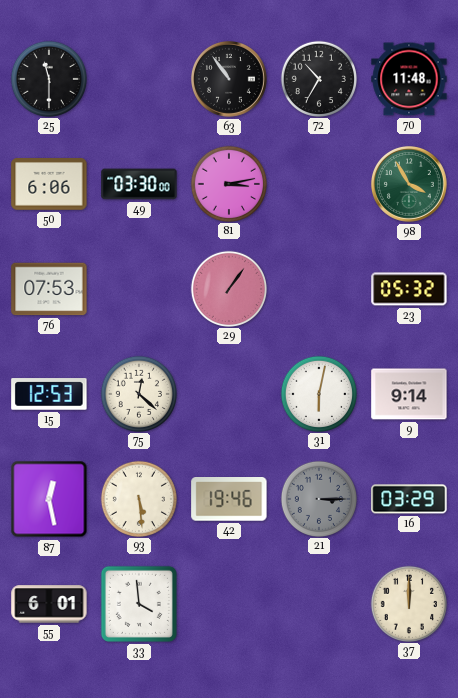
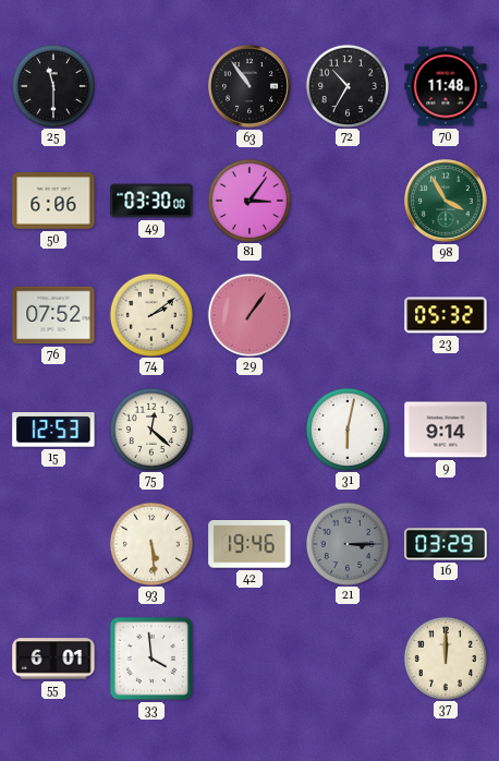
81: 3:13 -> 3:06
76: 07:53 -> 07:52
74: none -> 2:09
87: 12:28 -> none
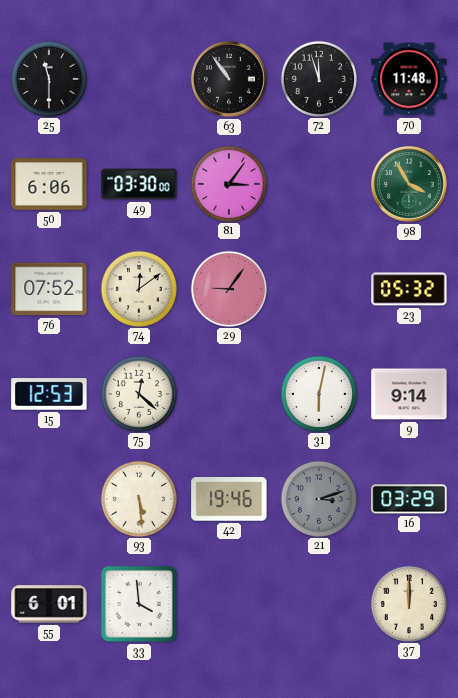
72: 10:35 -> 11:57
74: 2:09 -> 12:09
29: 1:06 -> 9:06
21: 3:15 -> 3:12
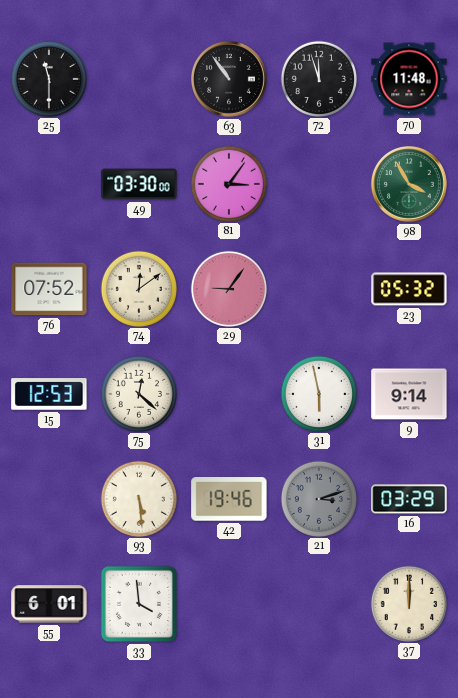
50: 6:06 -> none
31: 6:02 -> 5:58
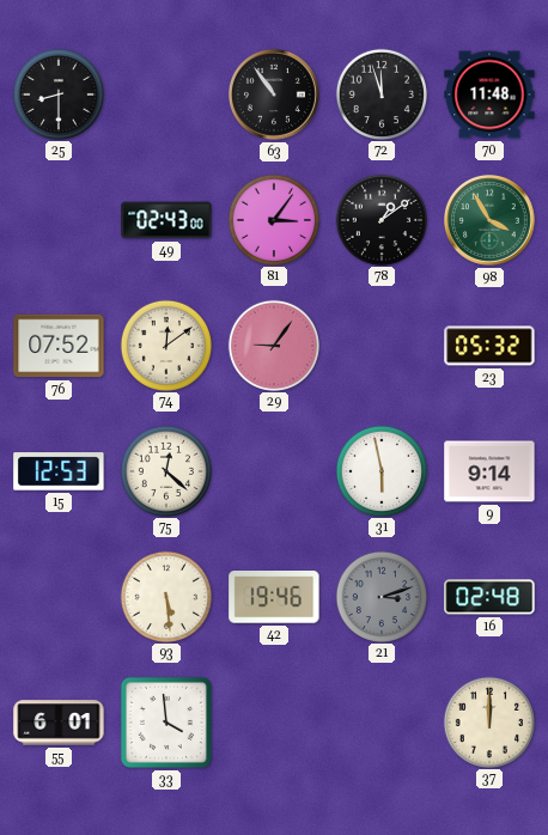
25: 11:30 -> 8:30
49: 03:30 -> 02:43
78: none -> 1:09
16: 03:29 -> 02:48
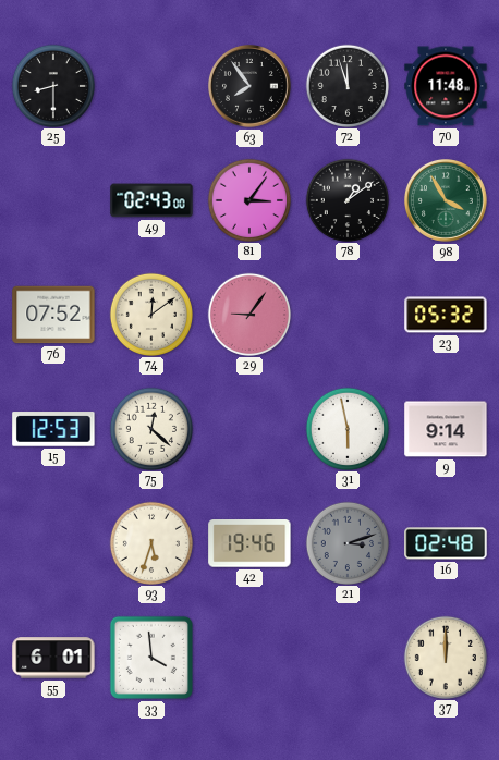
63: 10:54 -> 7:54
93: 5:29 -> 5:33
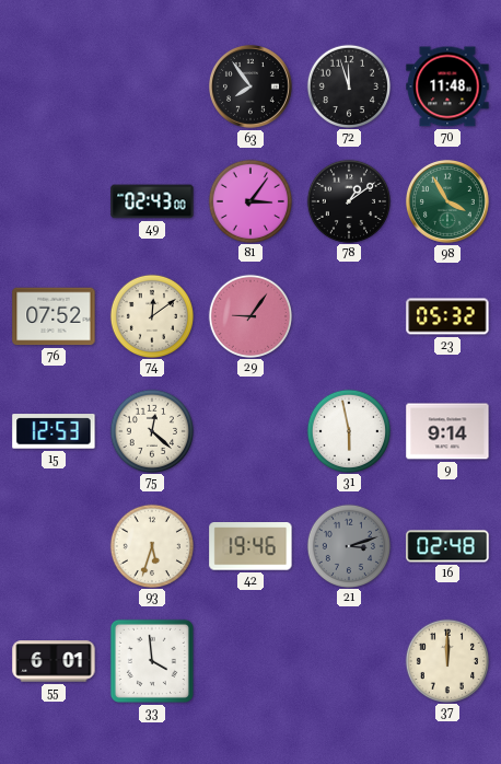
25: 8:30 -> none
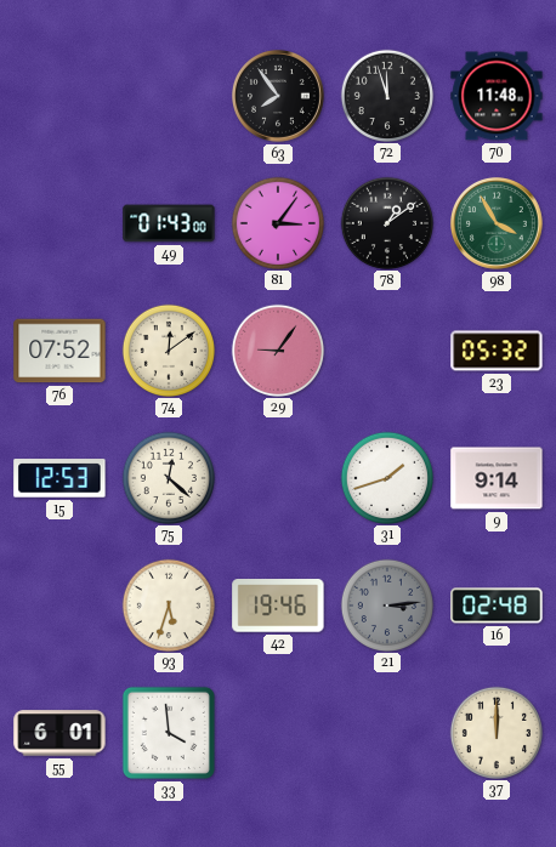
49: 02:43 -> 01:43
31: 5:58 -> 1:42
21: 3:12 -> 3:14
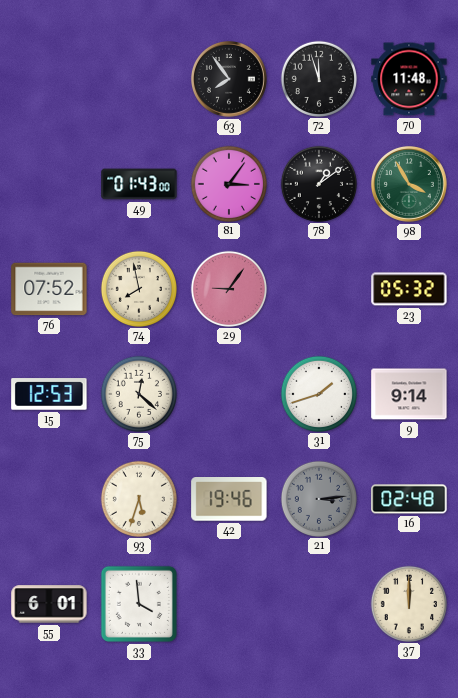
74: 12:09 -> 7:58
